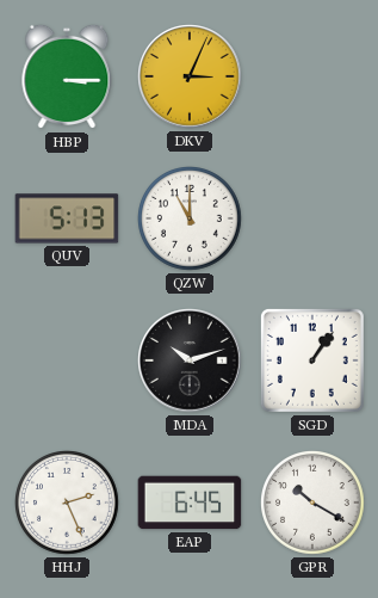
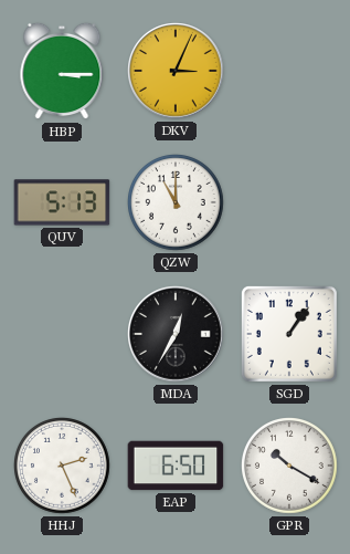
MDA: 10:12 -> 12:35
EAP: 6:45 -> 6:50
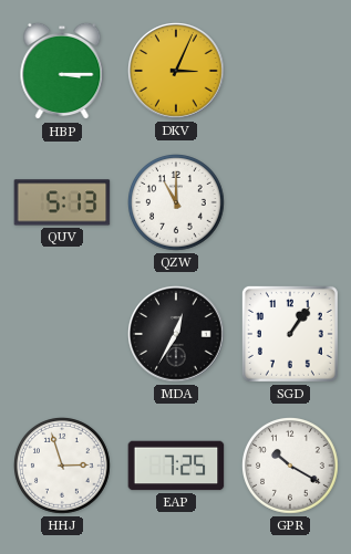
HHJ: 2:26 -> 2:57
EAP: 6:50 -> 7:25
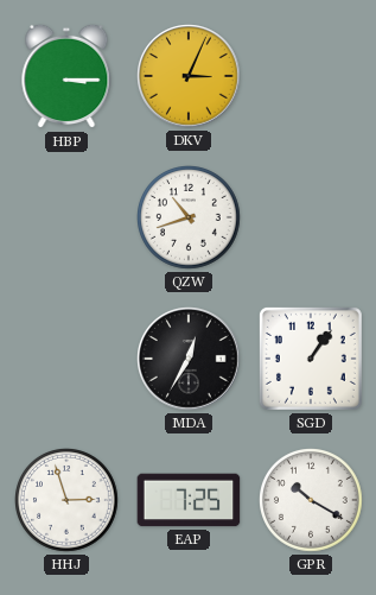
QUV: 5:13 -> none
QZW: 11:00 -> 10:42
